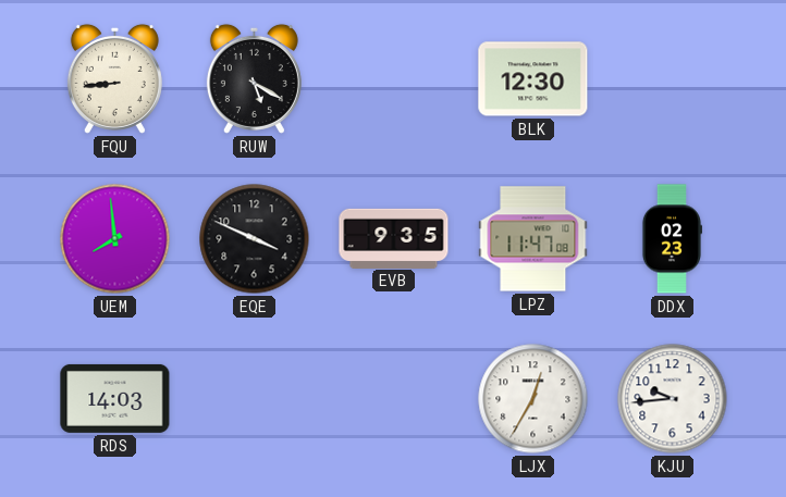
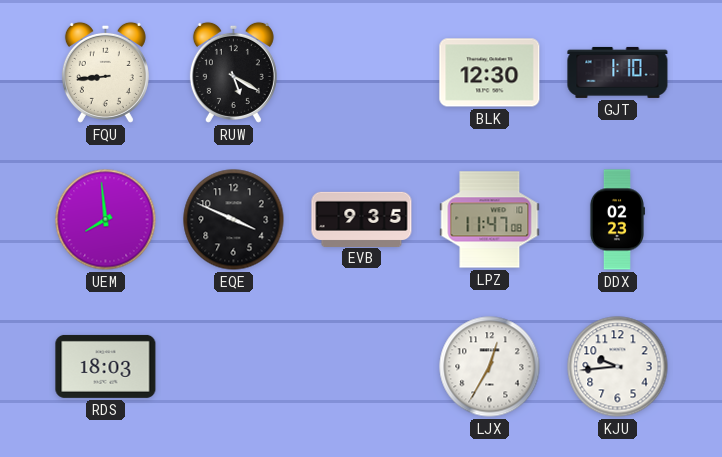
GJT: none -> 1:10
RDS: 14:03 -> 18:03
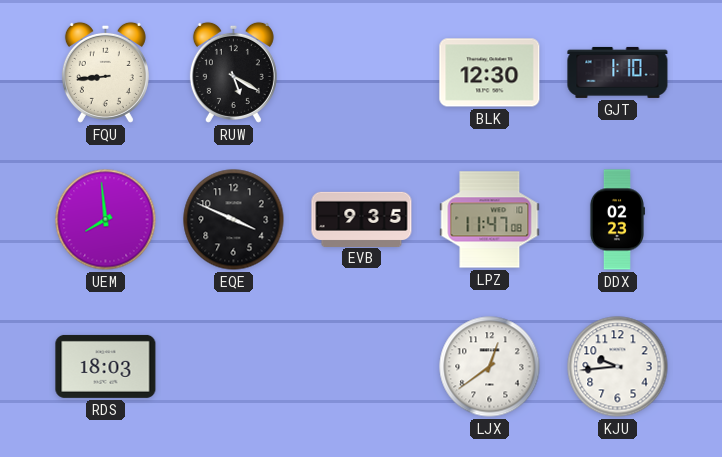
LJX: 12:35 -> 12:39
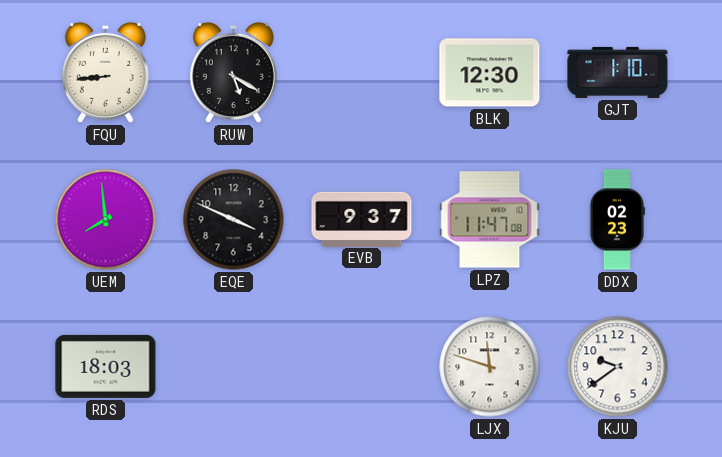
EVB: 9:35 -> 9:37
LJX: 12:39 -> 11:48
KJU: 9:44 -> 9:39
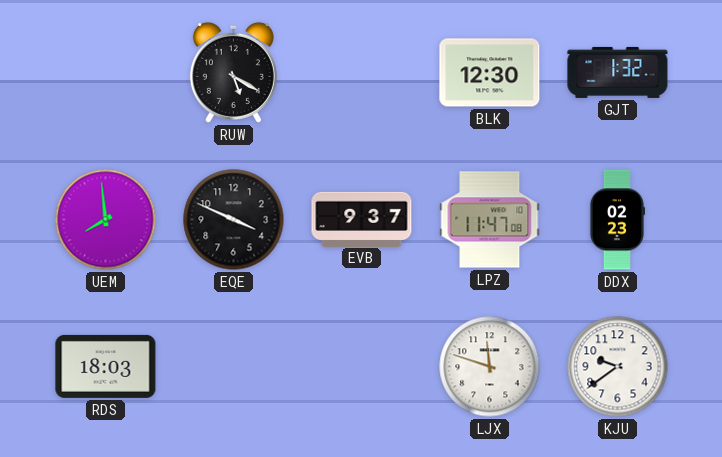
FQU: 8:44 -> none
GJT: 1:10 -> 1:32
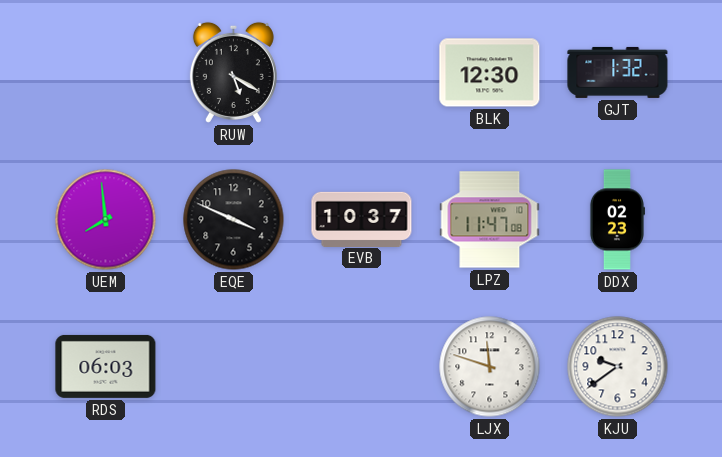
EVB: 9:37 -> 10:37
RDS: 18:03 -> 06:03
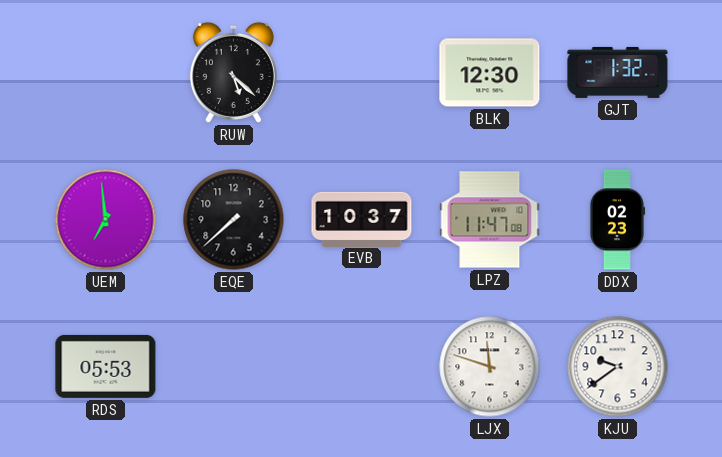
RUW: 5:20 -> 5:22
UEM: 7:59 -> 6:59
EQE: 3:49 -> 7:38
RDS: 06:03 -> 05:53
